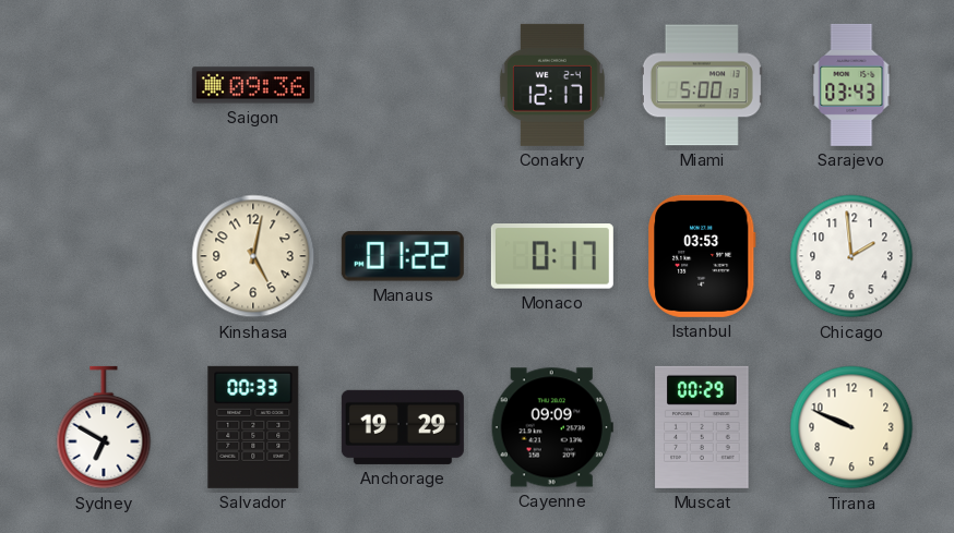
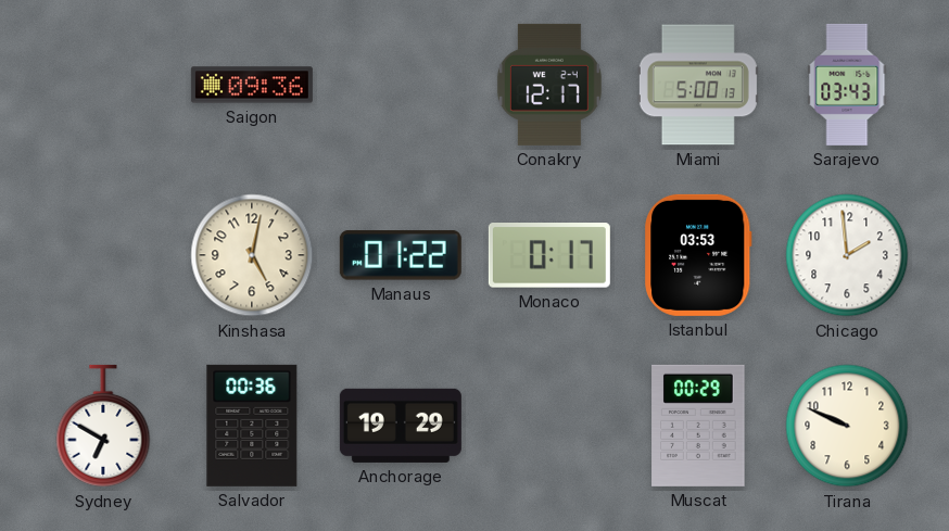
Salvador: 00:33 -> 00:36
Cayenne: 09:09 -> none
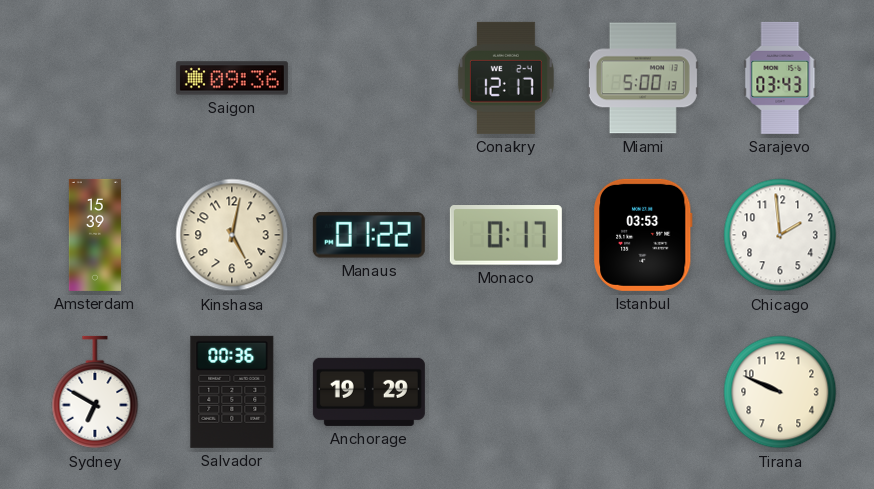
Amsterdam: none -> 15:39
Muscat: 00:29 -> none
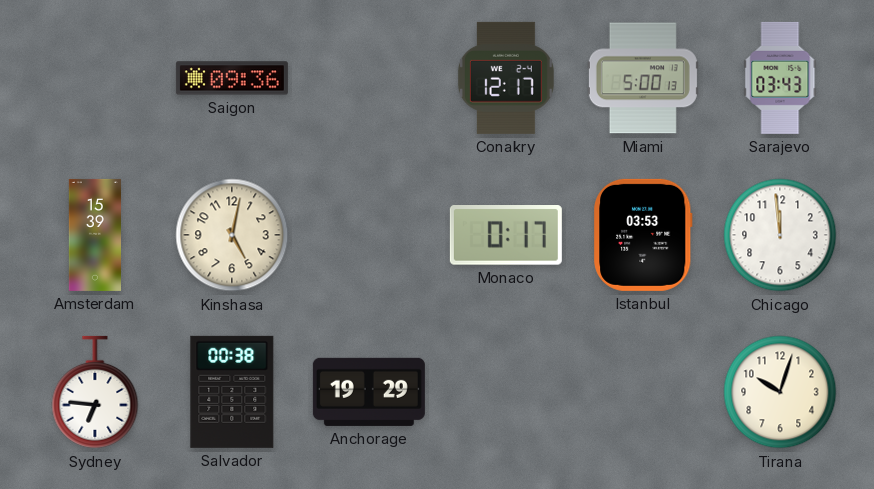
Manaus: 01:22 -> none
Chicago: 1:59 -> 11:59
Sydney: 6:50 -> 6:46
Salvador: 00:36 -> 00:38
Tirana: 9:49 -> 10:03
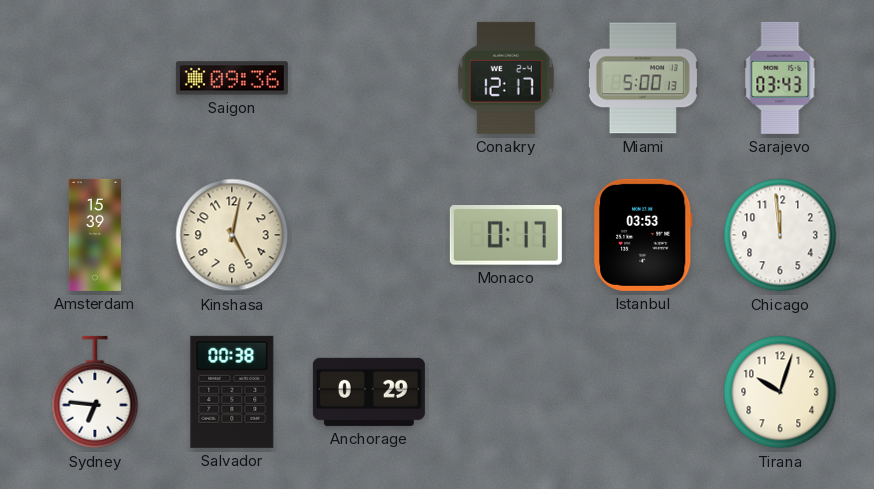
Anchorage: 19:29 -> 0:29
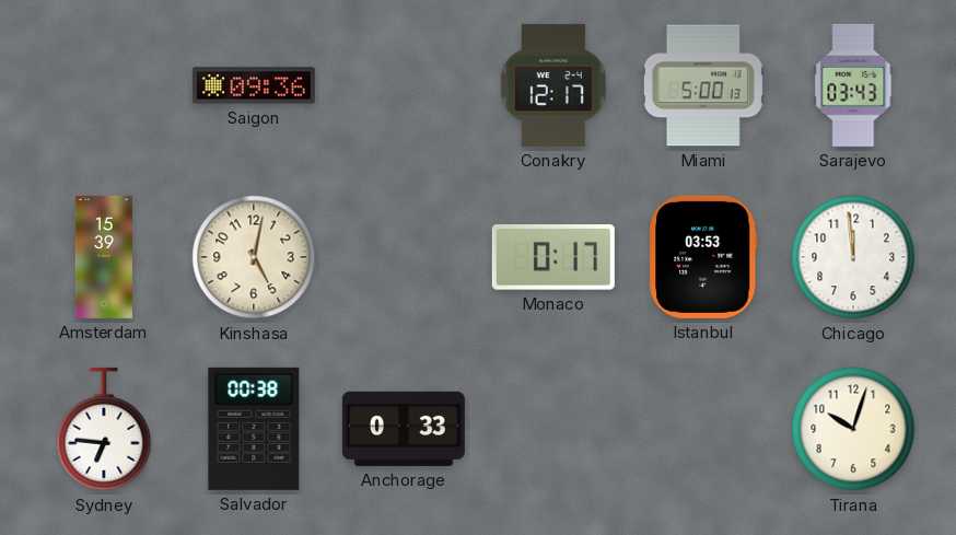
Anchorage: 0:29 -> 0:33
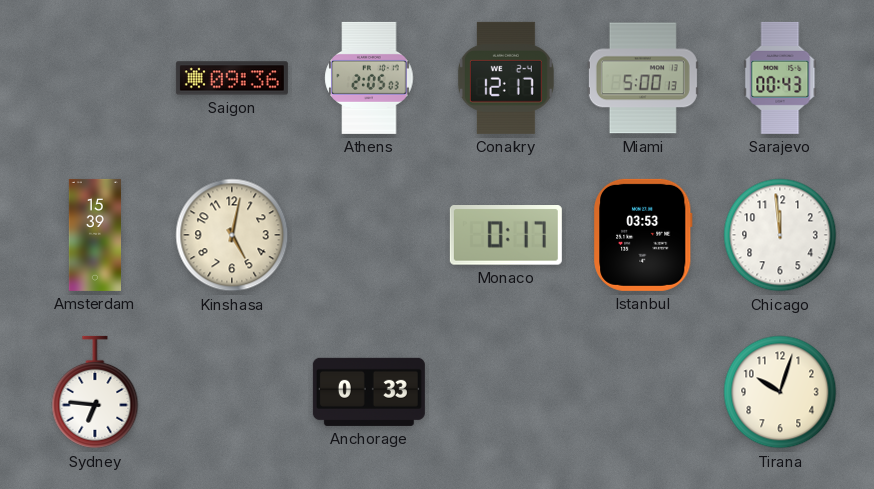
Athens: none -> 2:05
Sarajevo: 03:43 -> 00:43
Salvador: 00:38 -> none
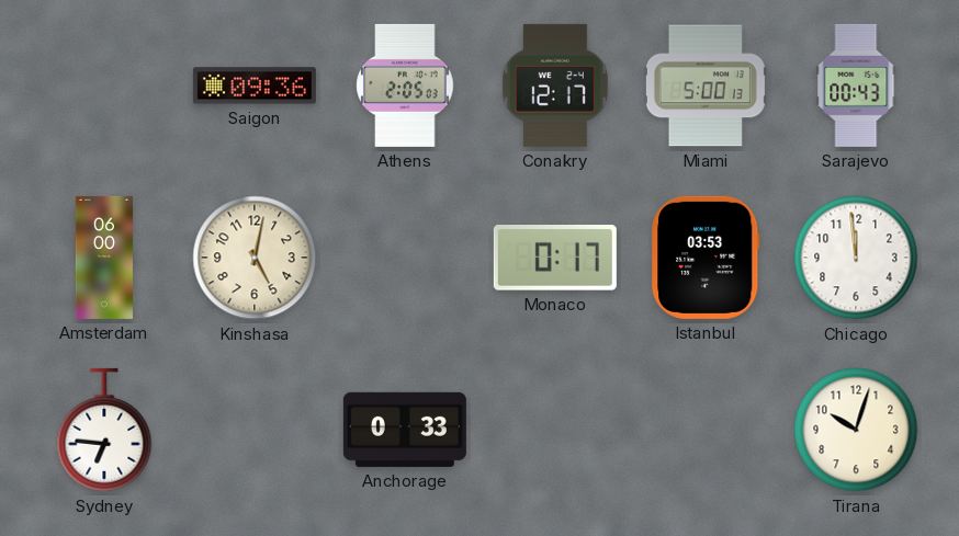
Amsterdam: 15:39 -> 06:00
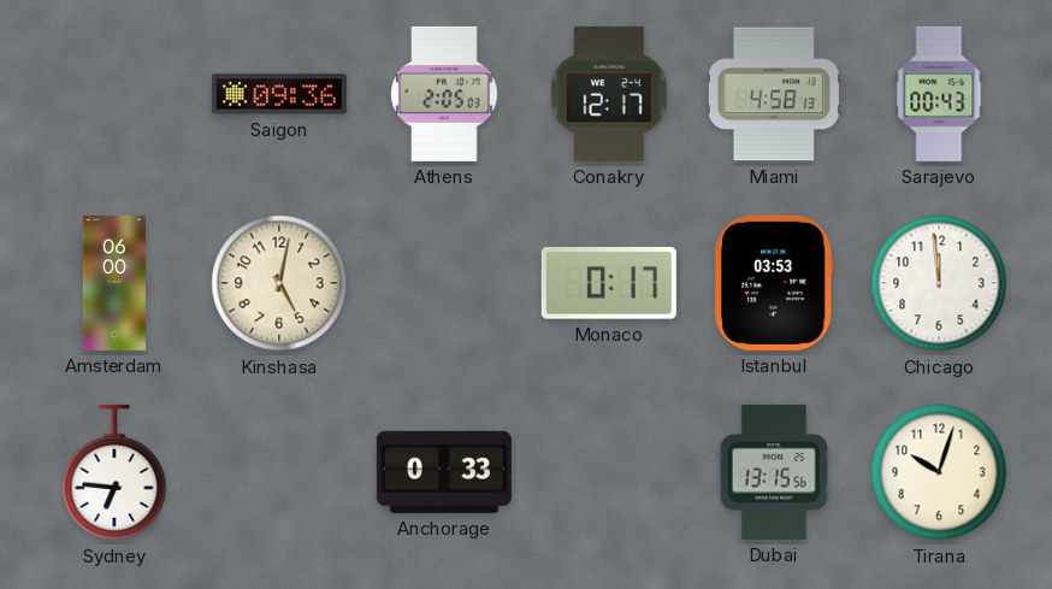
Miami: 5:00 -> 4:58
Dubai: none -> 13:15
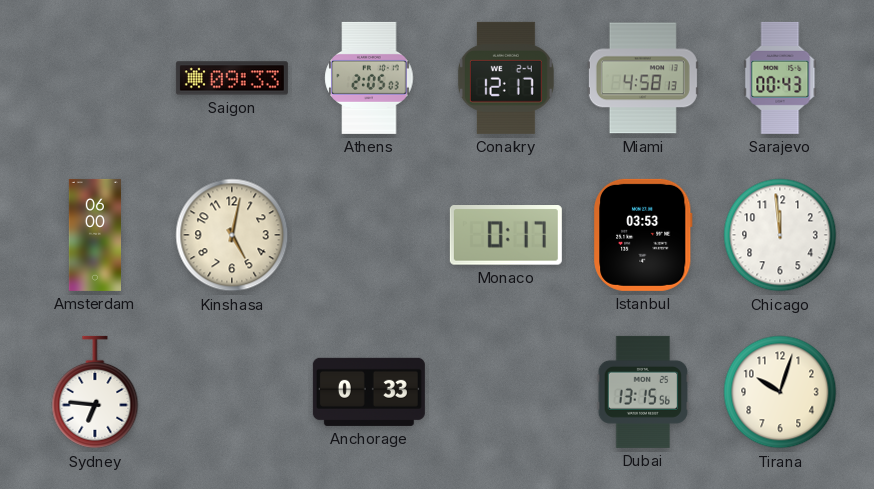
Saigon: 09:36 -> 09:33
